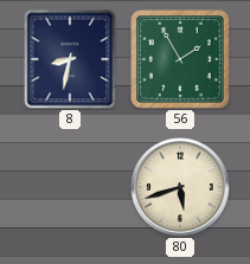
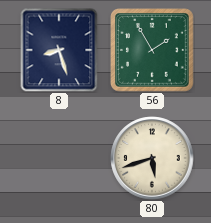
8: 8:32 -> 8:27
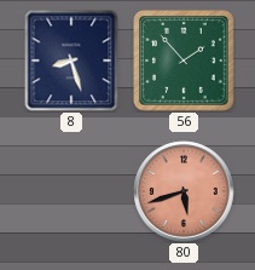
56: 1:55 -> 1:53
80 dial: cream -> salmon
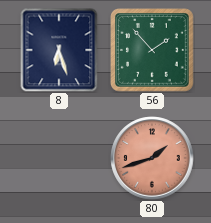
8: 8:27 -> 6:27
80: 5:42 -> 1:42
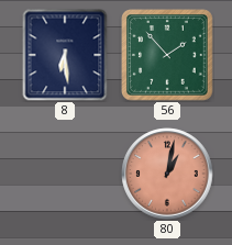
8: 6:27 -> 6:29
80: 1:42 -> 1:02
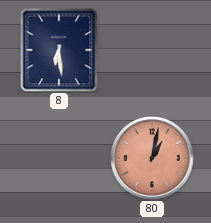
56: 1:53 -> none
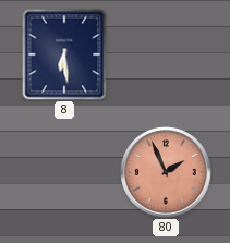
80: 1:02 -> 1:56
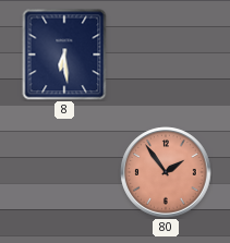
80: 1:56 -> 1:54
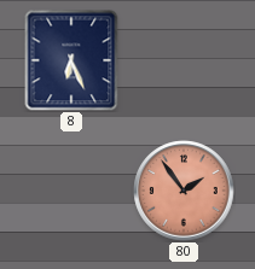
8: 6:29 -> 6:26
